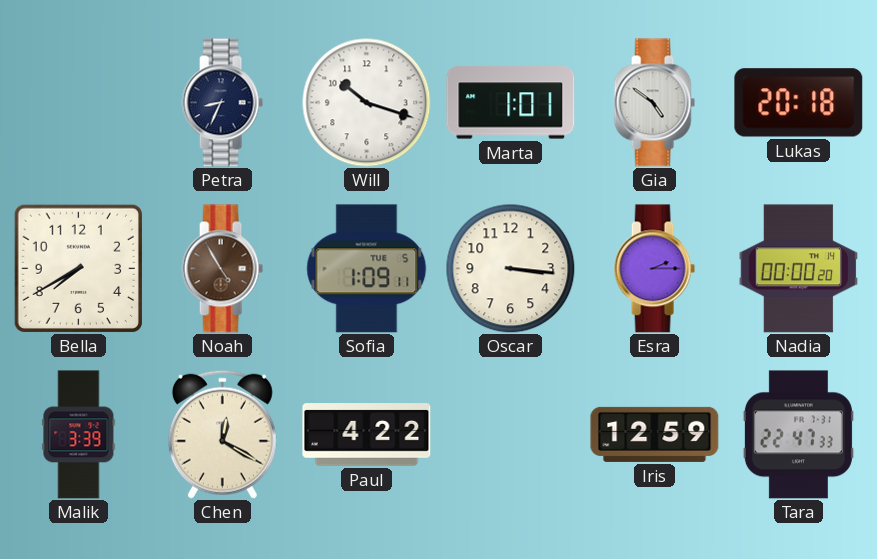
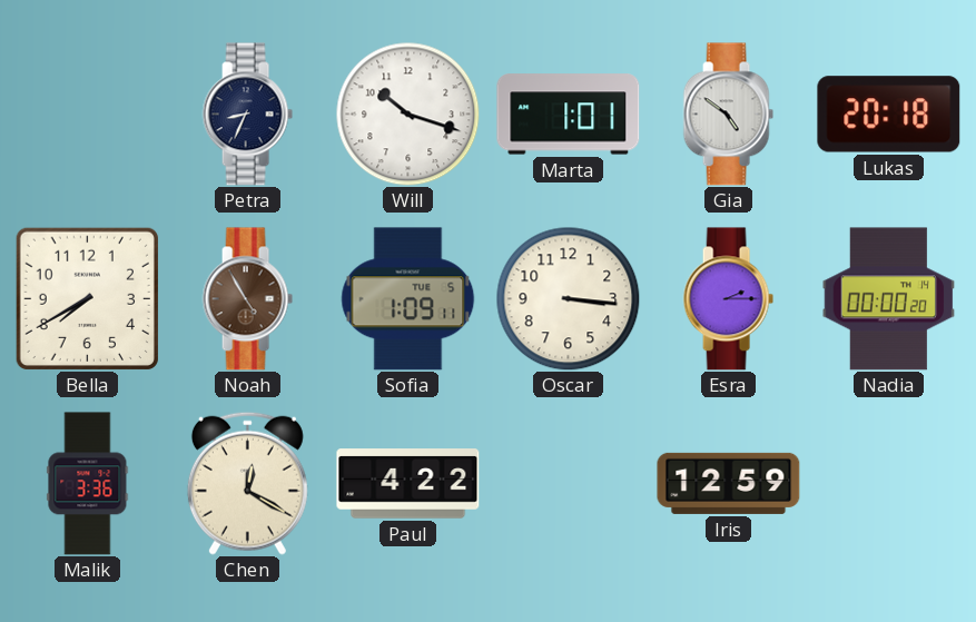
Malik: 3:39 -> 3:36
Tara: 22:47 -> none
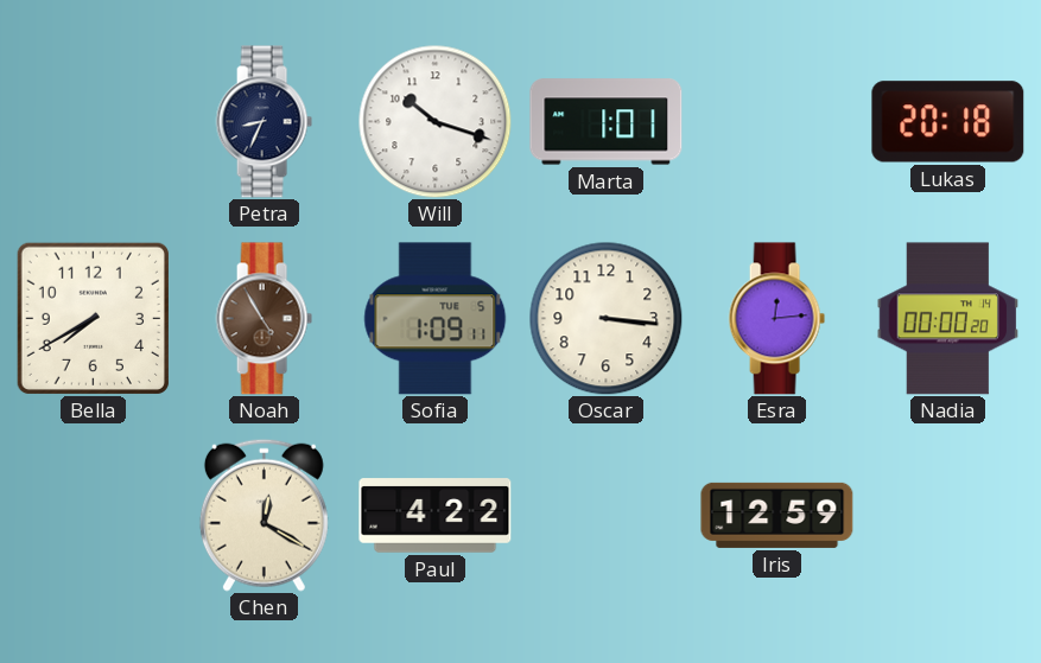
Gia: 4:51 -> none
Esra: 2:15 -> 12:14
Malik: 3:36 -> none
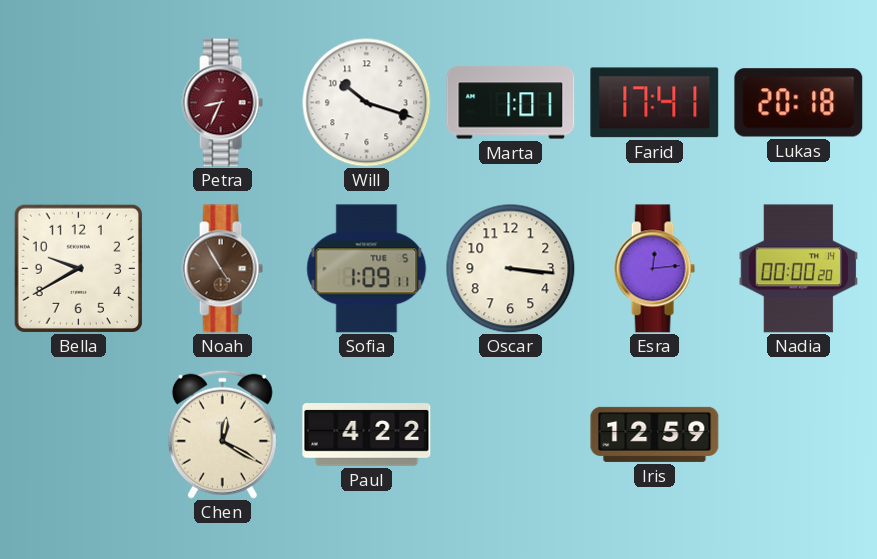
Petra dial: navy -> burgundy
Farid: none -> 17:41
Bella: 7:40 -> 9:40
